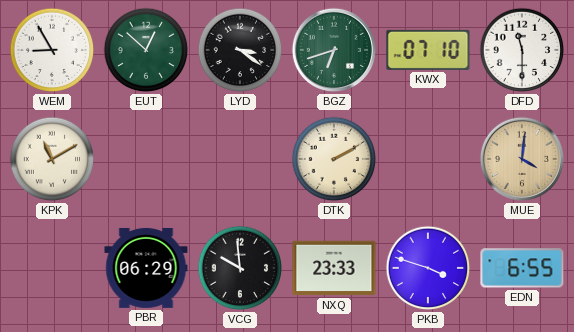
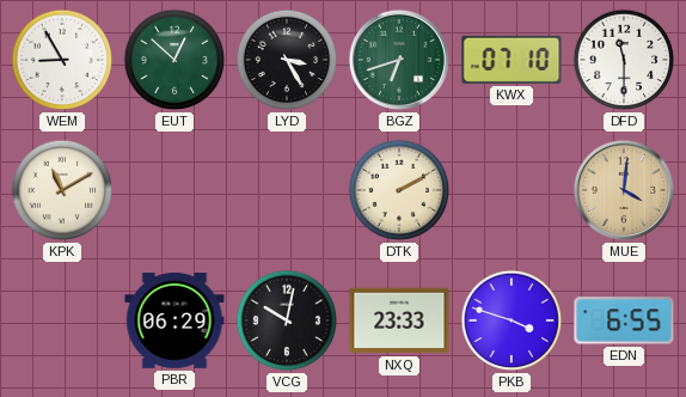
LYD: 3:21 -> 3:25
VCG: 9:59 -> 10:02
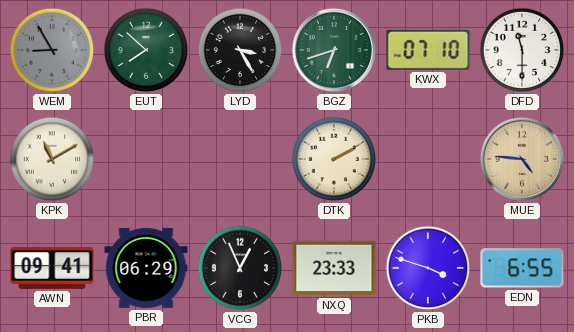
WEM dial: white -> grey
EUT: 12:52 -> 7:52
MUE: 4:01 -> 4:46
AWN: none -> 09:41
VCG: 10:02 -> 12:56
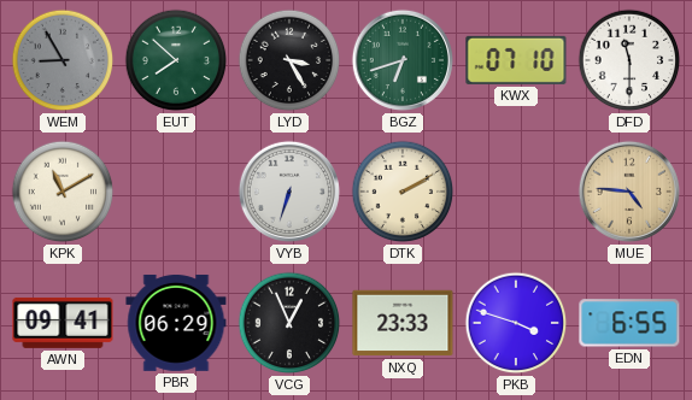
VYB: none -> 6:33
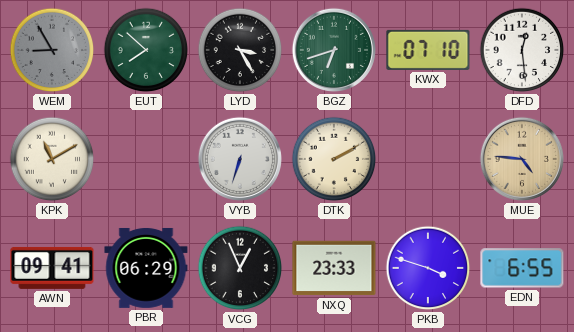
DFD: 11:30 -> 12:29
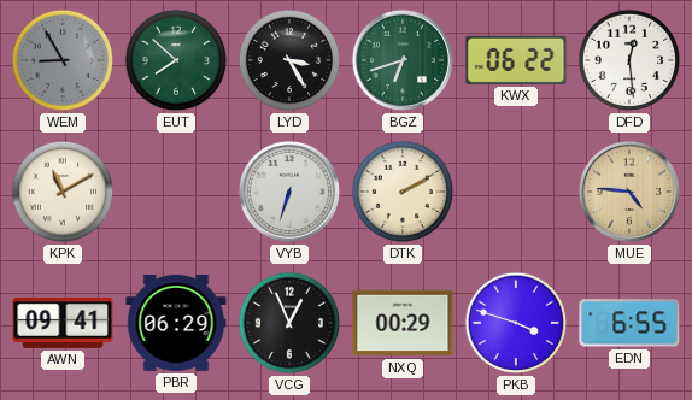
KWX: 07:10 -> 06:22
NXQ: 23:33 -> 00:29
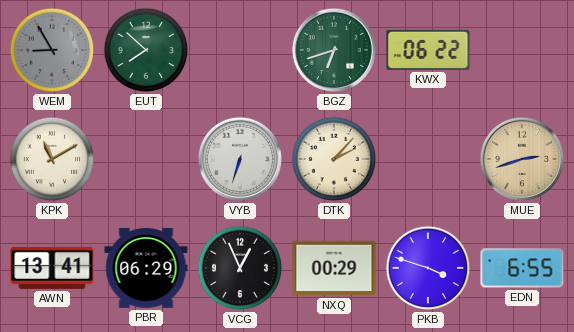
LYD: 3:25 -> none
DFD: 12:29 -> none
DTK: 2:10 -> 2:07
MUE: 4:46 -> 2:42
AWN: 09:41 -> 13:41
